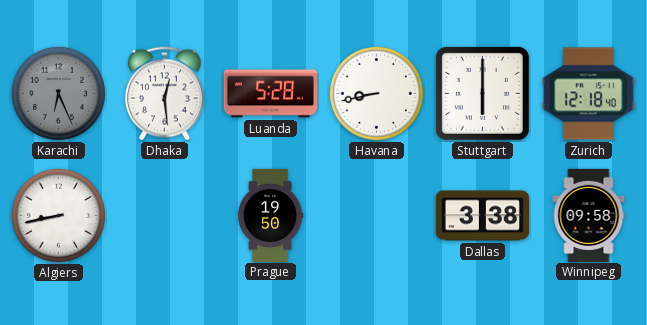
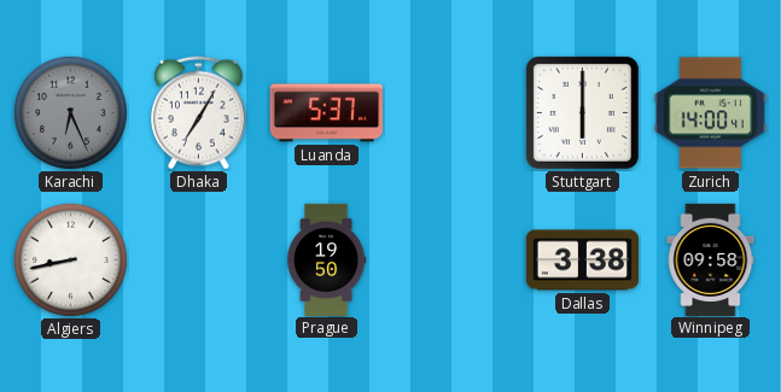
Dhaka: 12:29 -> 7:05
Luanda: 5:28 -> 5:37
Havana: 8:43 -> none
Zurich: 12:18 -> 14:00
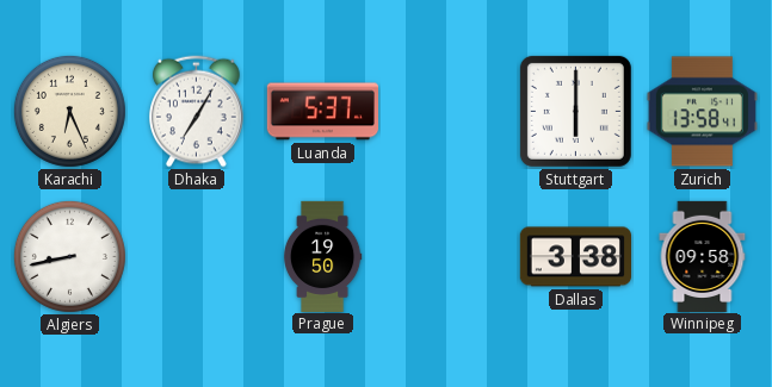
Karachi dial: grey -> cream
Zurich: 14:00 -> 13:58
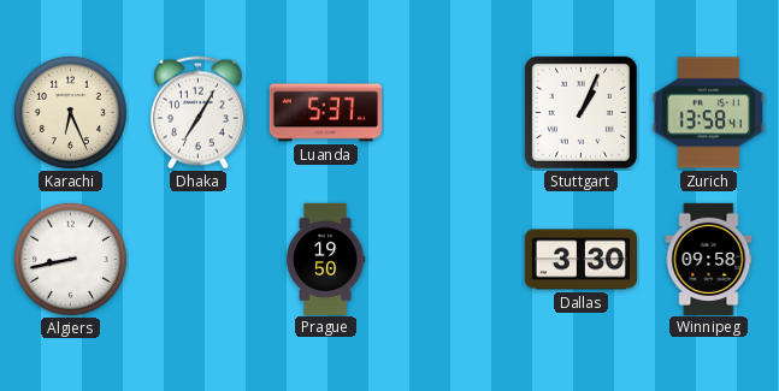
Stuttgart: 6:00 -> 1:04
Dallas: 3:38 -> 3:30
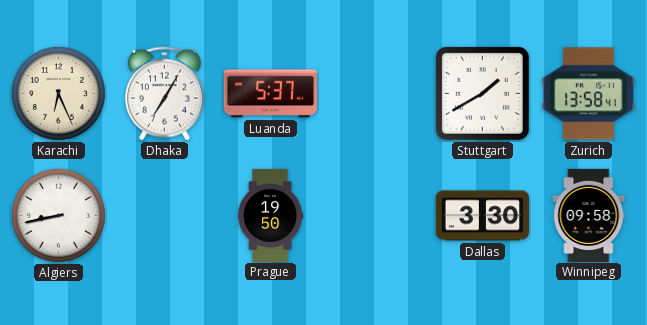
Stuttgart: 1:04 -> 1:40
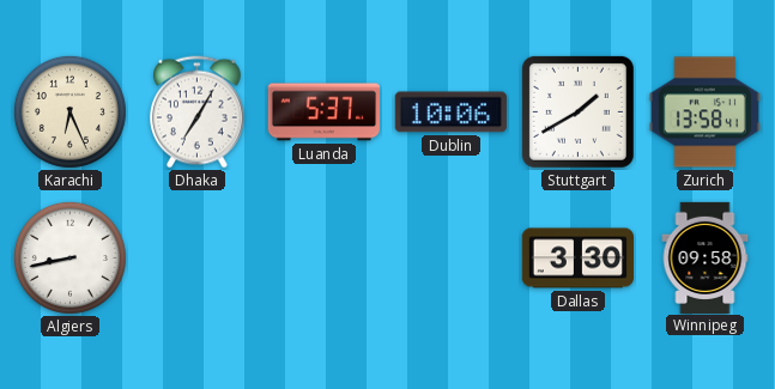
Dublin: none -> 10:06
Prague: 19:50 -> none
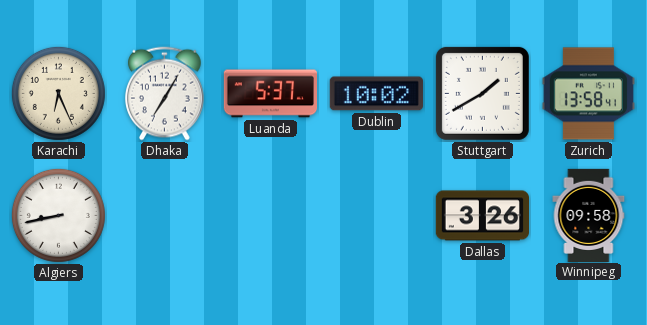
Dublin: 10:06 -> 10:02
Dallas: 3:30 -> 3:26
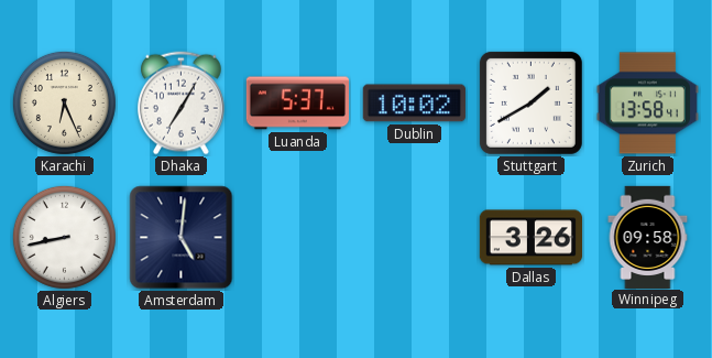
Amsterdam: none -> 5:01
